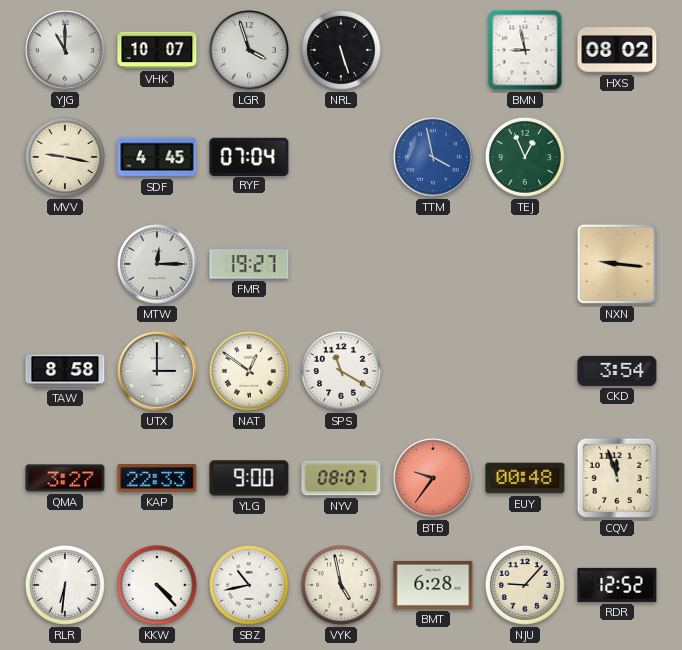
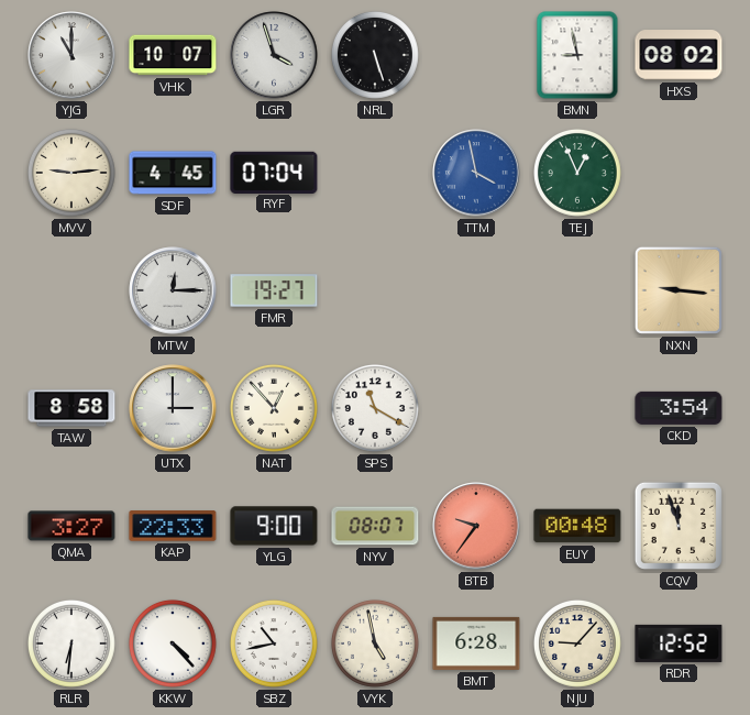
MVV: 9:17 -> 9:14
NAT: 12:51 -> 12:53
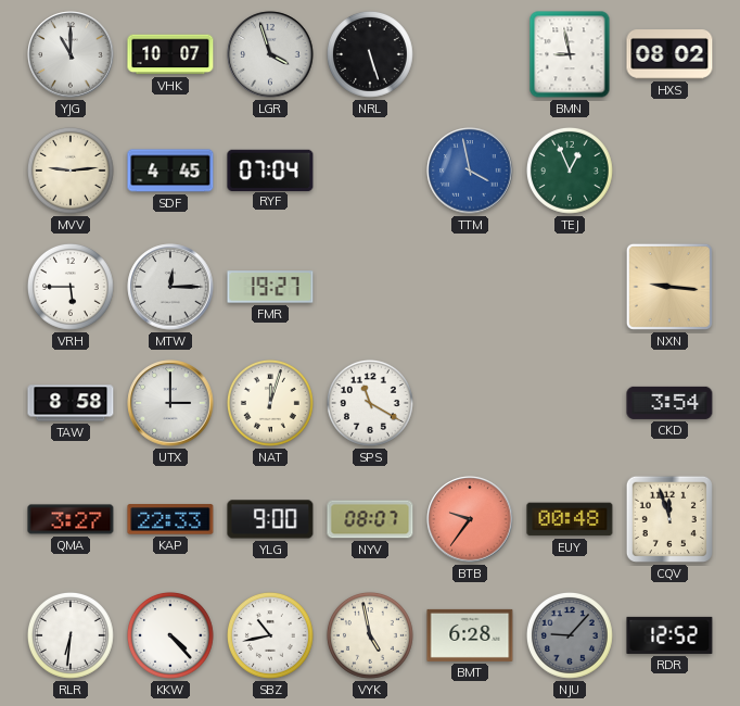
VRH: none -> 5:45
NAT: 12:53 -> 12:03
NJU dial: cream -> grey
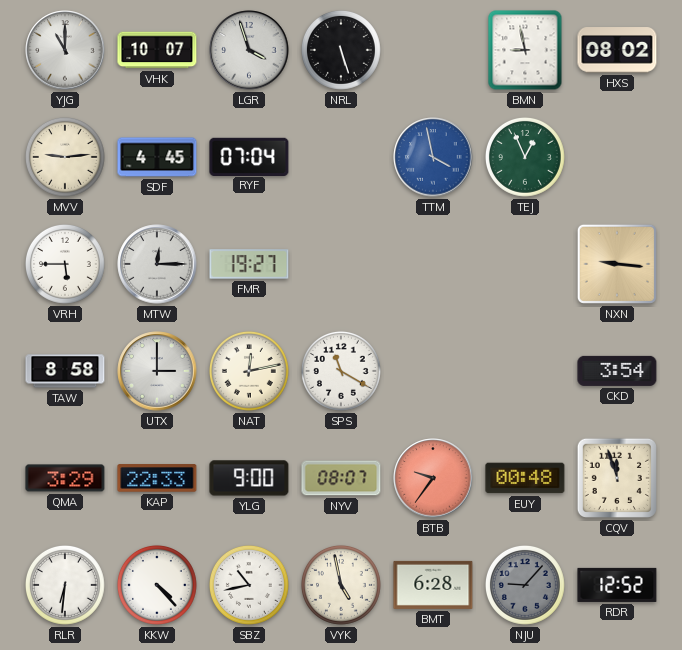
NAT: 12:03 -> 12:13
QMA: 3:27 -> 3:29
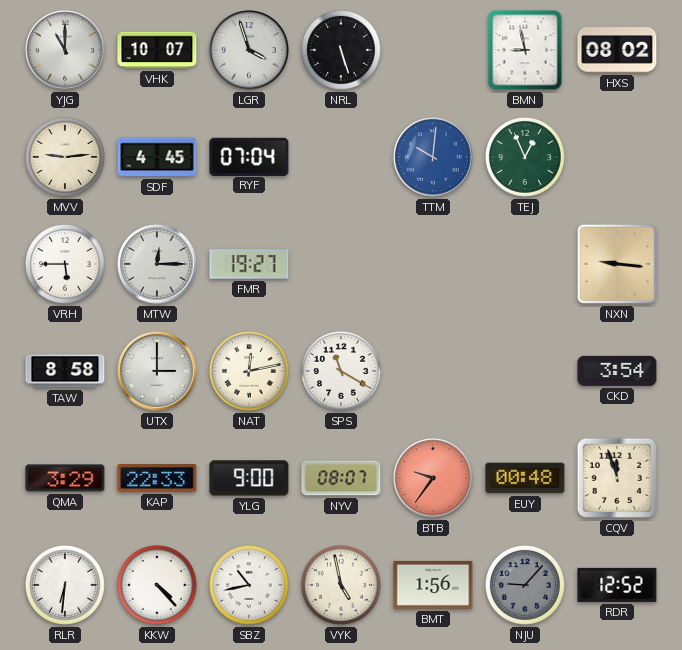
TTM: 3:58 -> 10:01
BMT: 6:28 -> 1:56
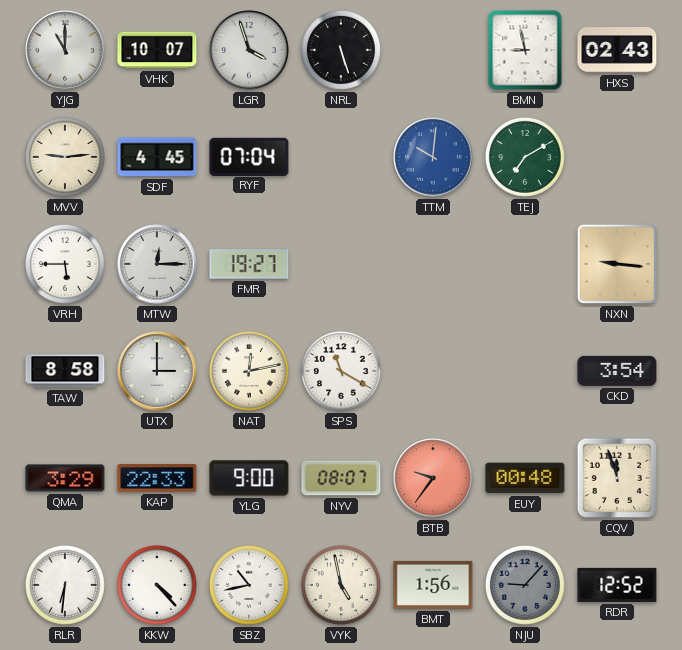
HXS: 08:02 -> 02:43
TEJ: 12:56 -> 7:10
